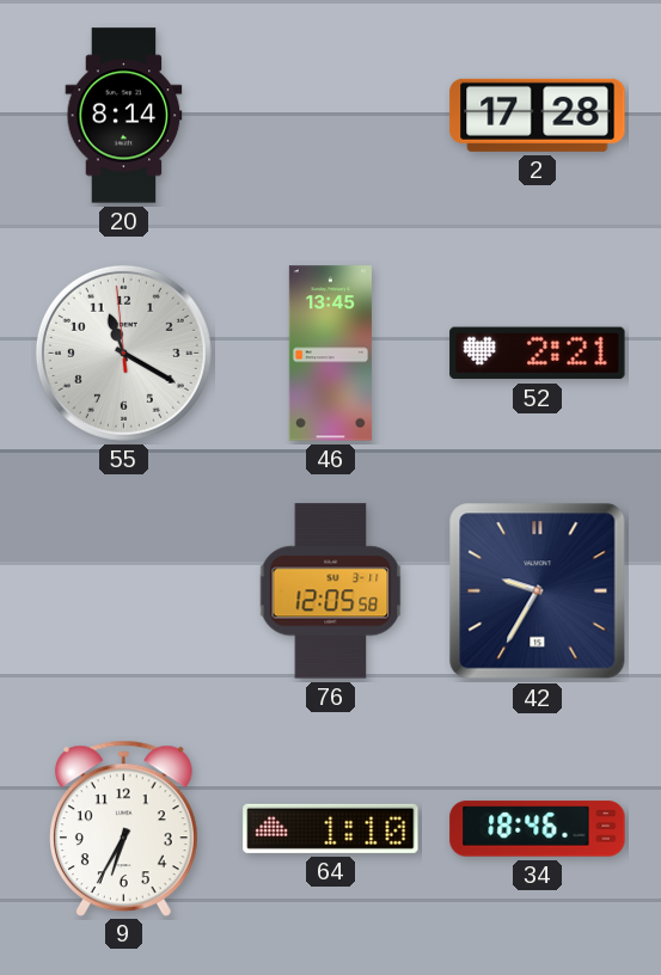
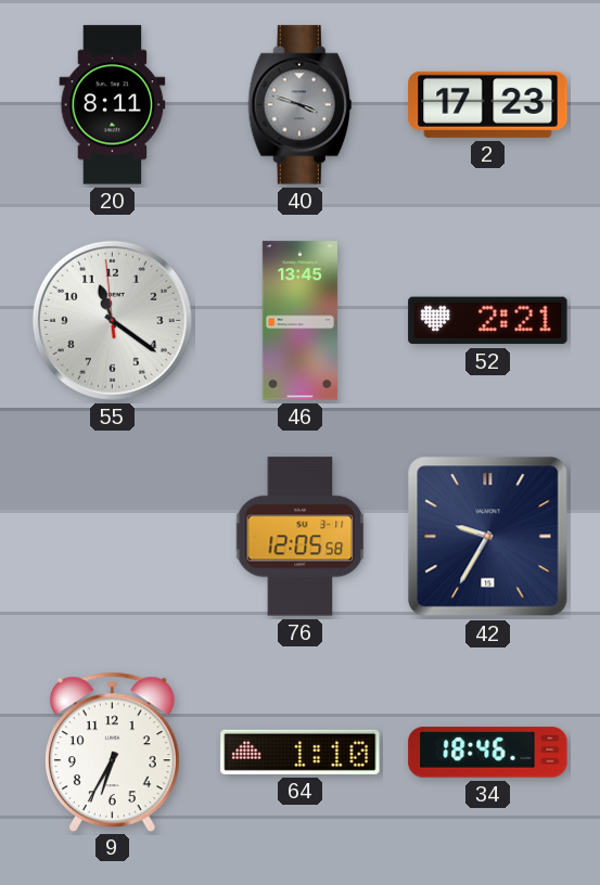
20: 8:14 -> 8:11
40: none -> 3:48
2: 17:28 -> 17:23
55: 11:19 -> 11:20
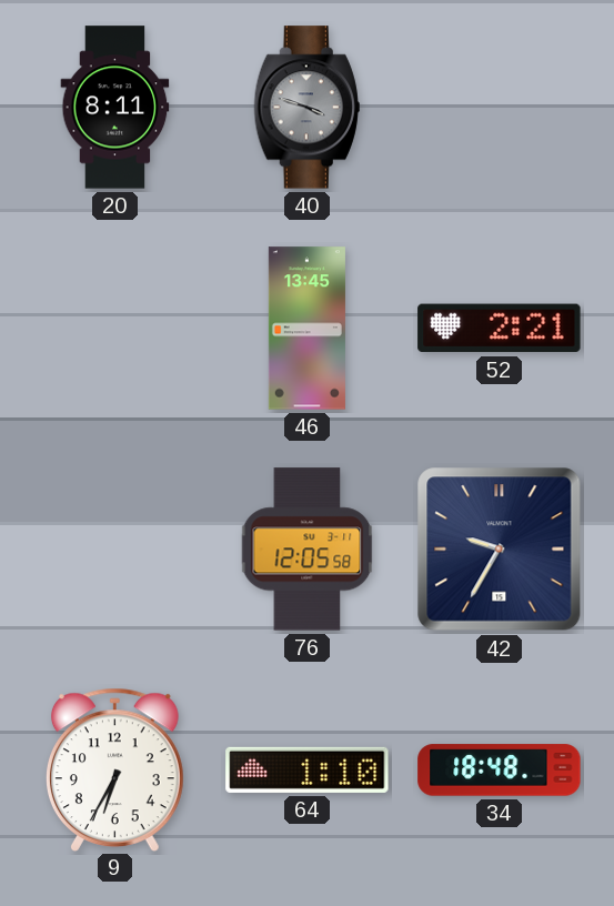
2: 17:23 -> none
55: 11:20 -> none
34: 18:46 -> 18:48
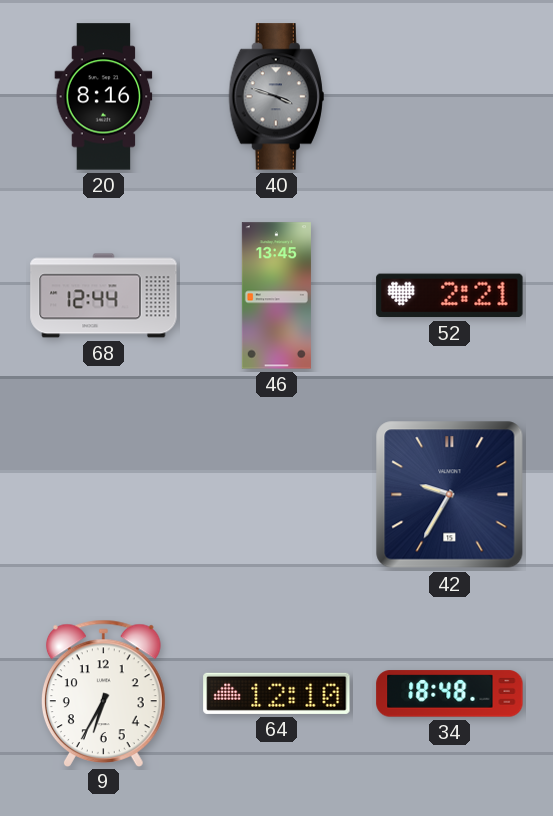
20: 8:11 -> 8:16
68: none -> 12:44
76: 12:05 -> none
64: 1:10 -> 12:10
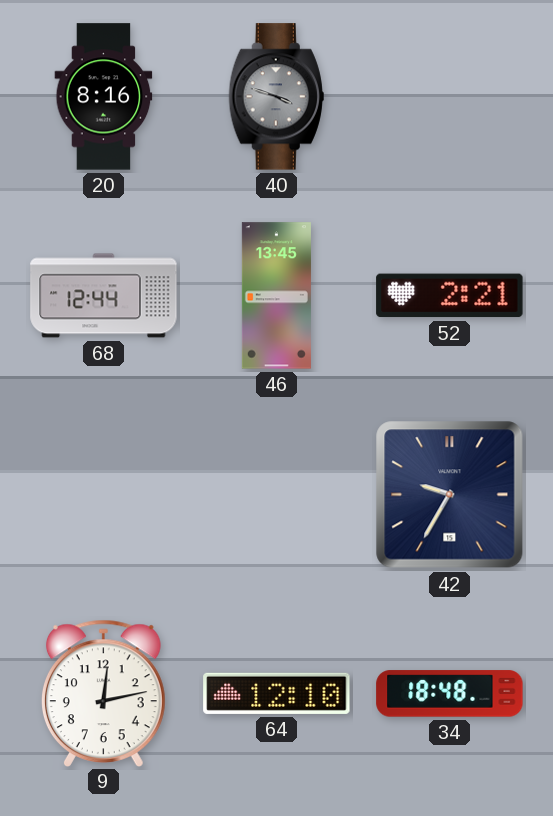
9: 6:35 -> 12:13
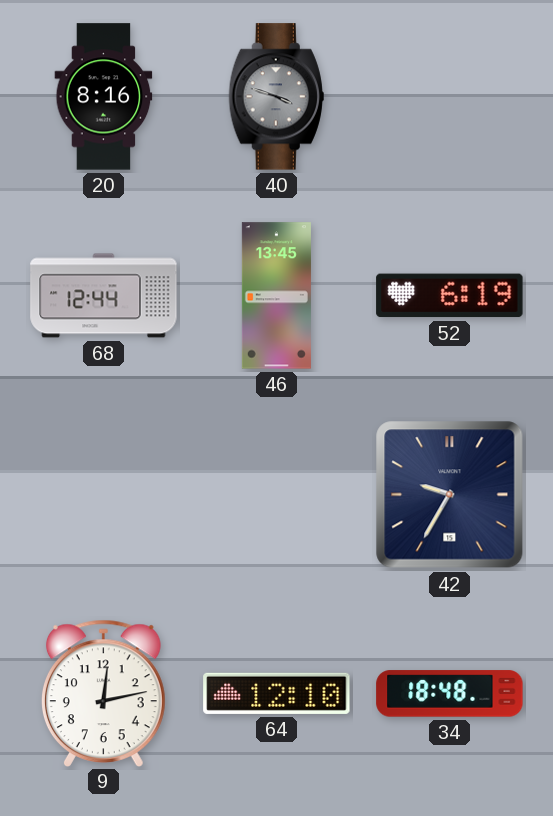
52: 2:21 -> 6:19
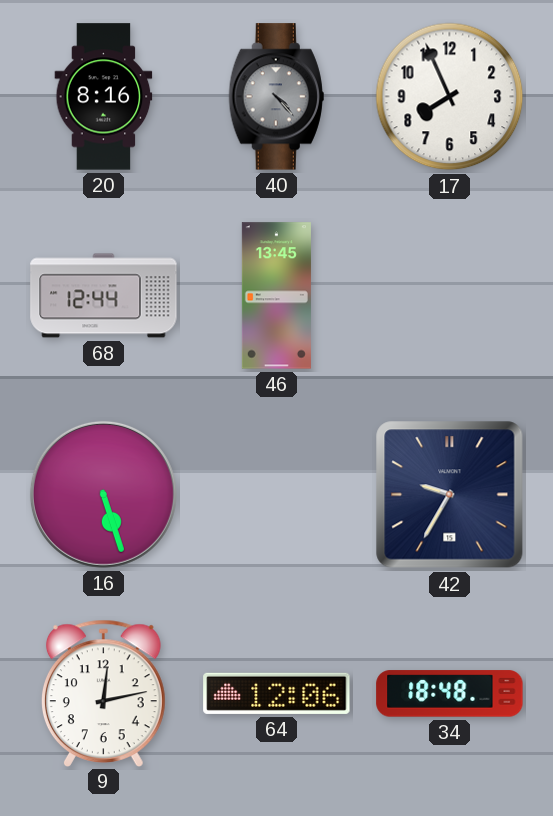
40: 3:48 -> 4:23
17: none -> 7:56
52: 6:19 -> none
16: none -> 5:27
64: 12:10 -> 12:06
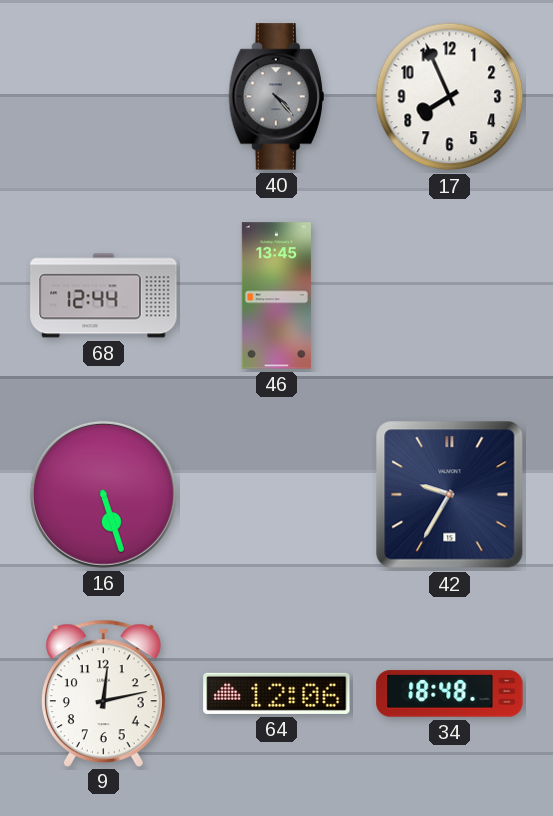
20: 8:16 -> none
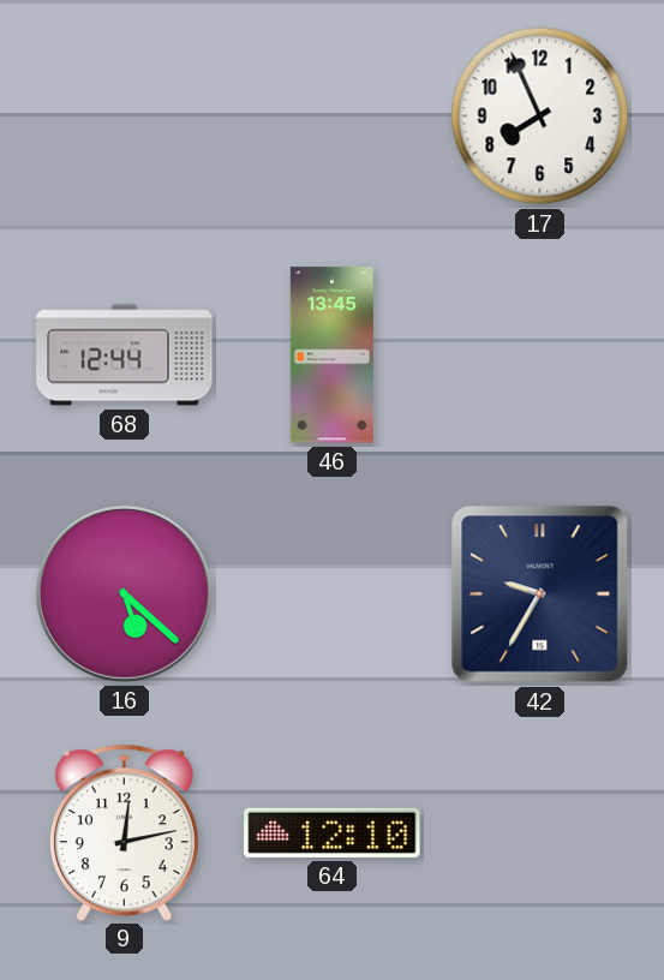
40: 4:23 -> none
16: 5:27 -> 5:22
64: 12:06 -> 12:10
34: 18:48 -> none
